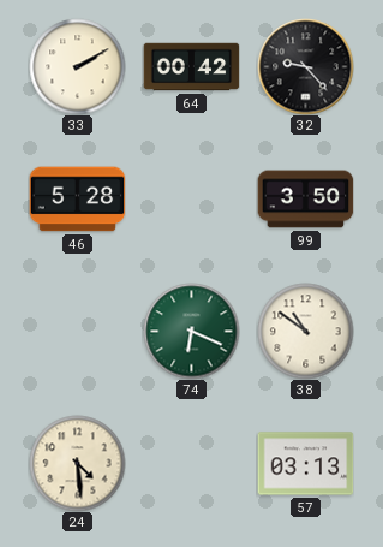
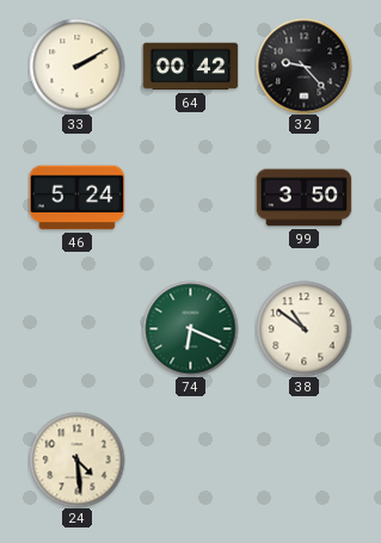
46: 5:28 -> 5:24
57: 03:13 -> none
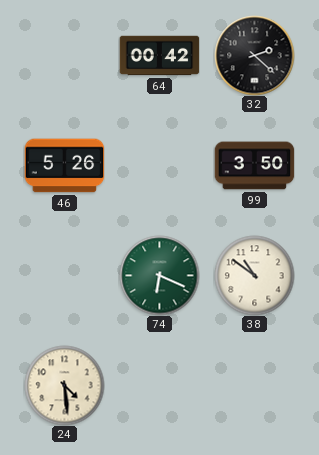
33: 2:10 -> none
32: 9:23 -> 2:22
46: 5:24 -> 5:26
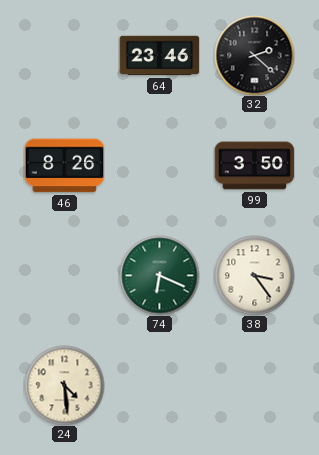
64: 00:42 -> 23:46
46: 5:26 -> 8:26
38: 10:51 -> 3:24
